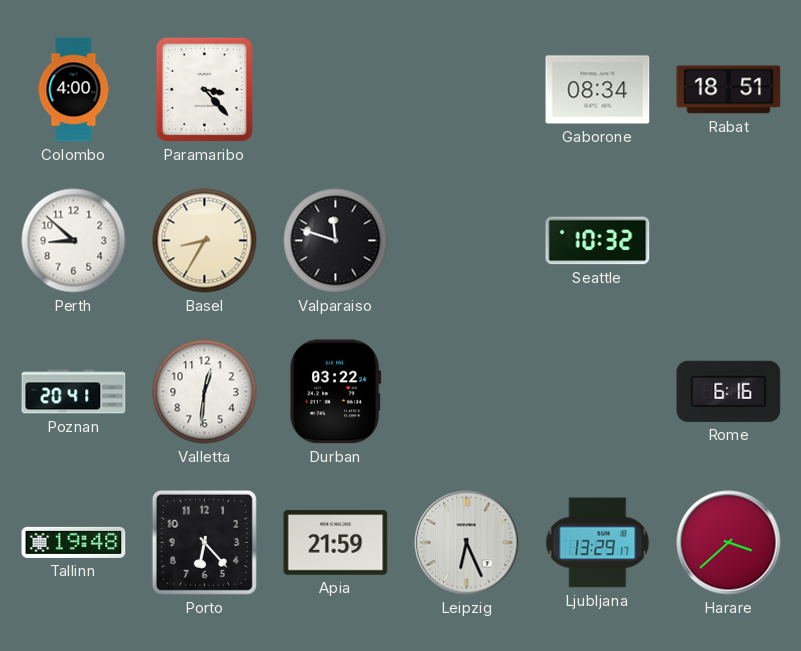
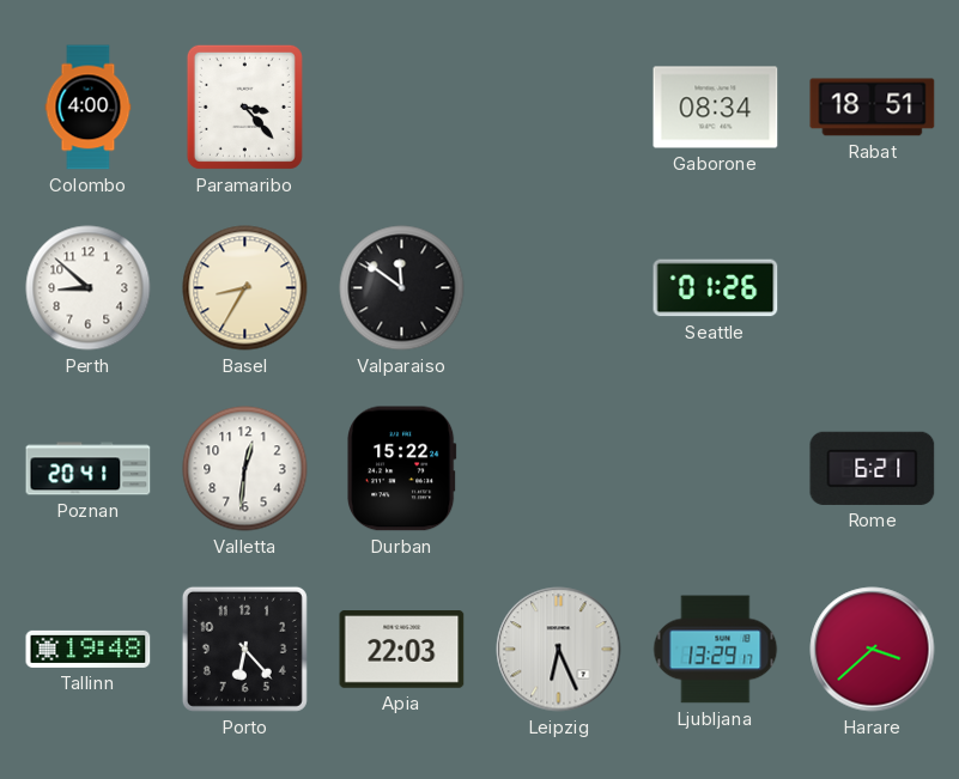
Valparaiso: 11:48 -> 11:51
Seattle: 10:32 -> 01:26
Durban: 03:22 -> 15:22
Rome: 6:16 -> 6:21
Apia: 21:59 -> 22:03
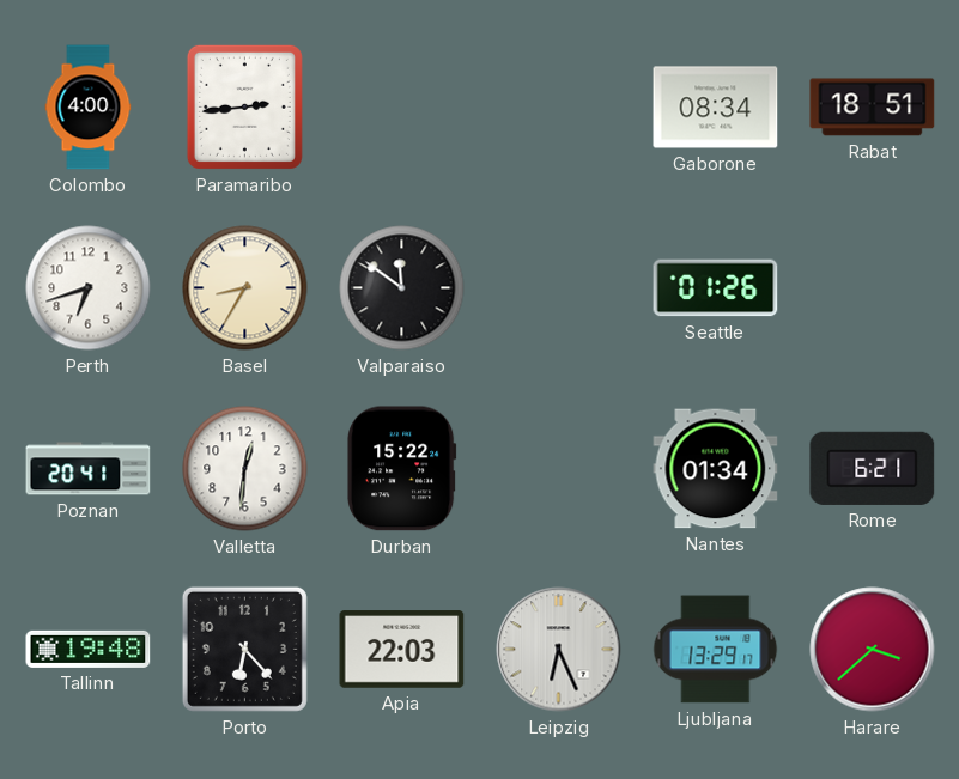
Paramaribo: 3:23 -> 2:44
Perth: 8:52 -> 6:42
Nantes: none -> 01:34
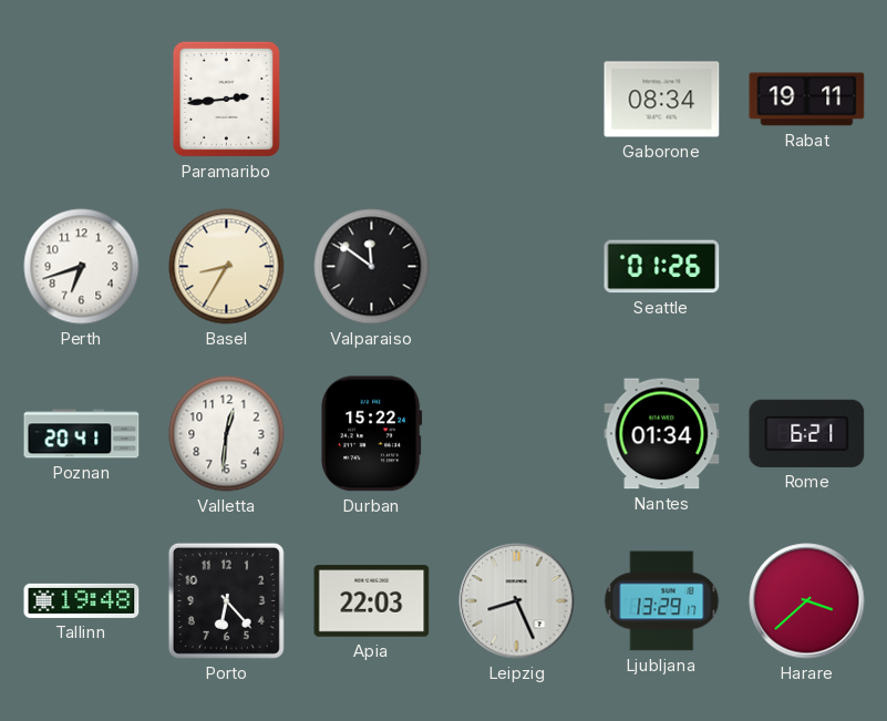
Colombo: 4:00 -> none
Rabat: 18:51 -> 19:11
Leipzig: 6:26 -> 8:26
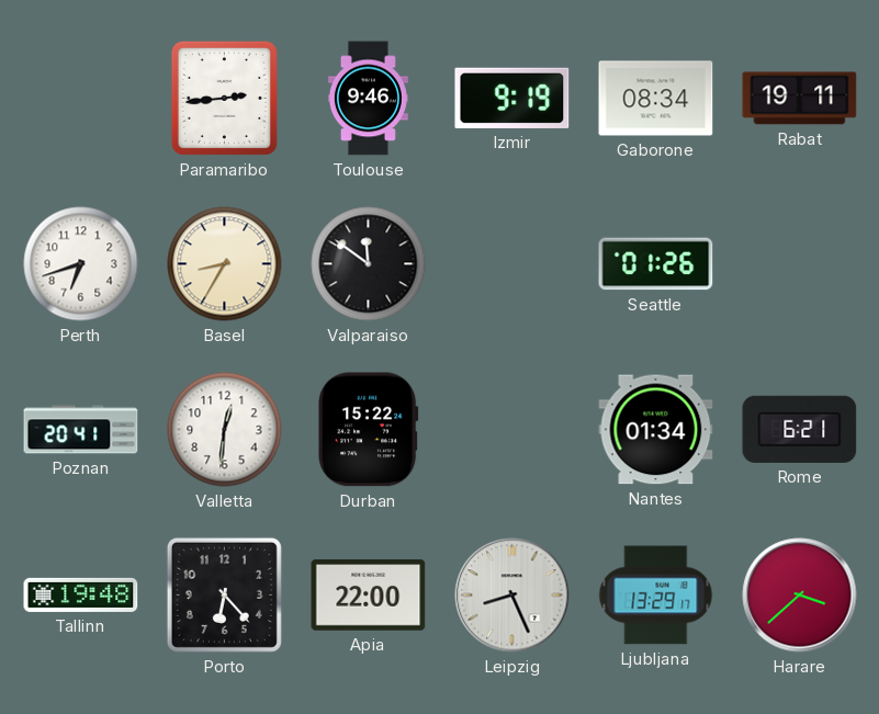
Toulouse: none -> 9:46
Izmir: none -> 9:19
Apia: 22:03 -> 22:00
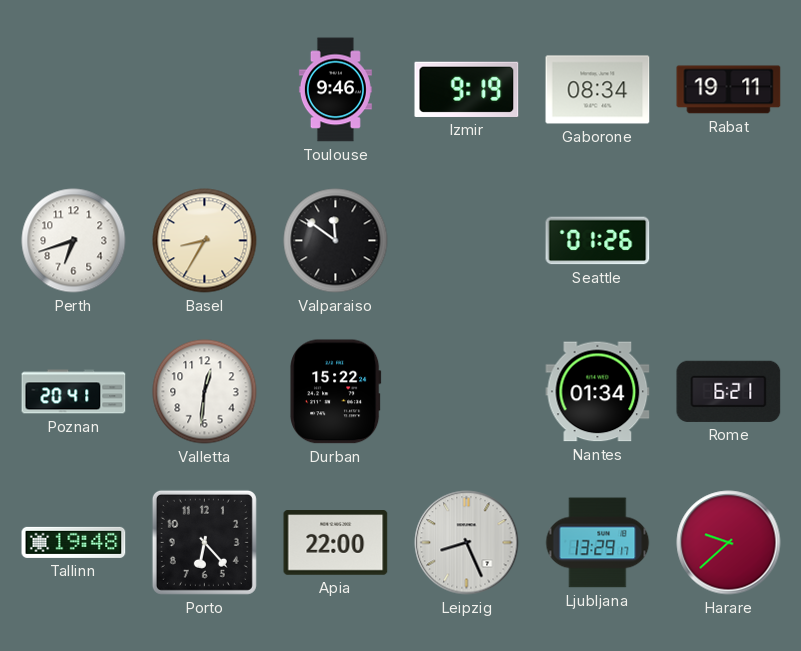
Paramaribo: 2:44 -> none
Harare: 3:38 -> 9:38
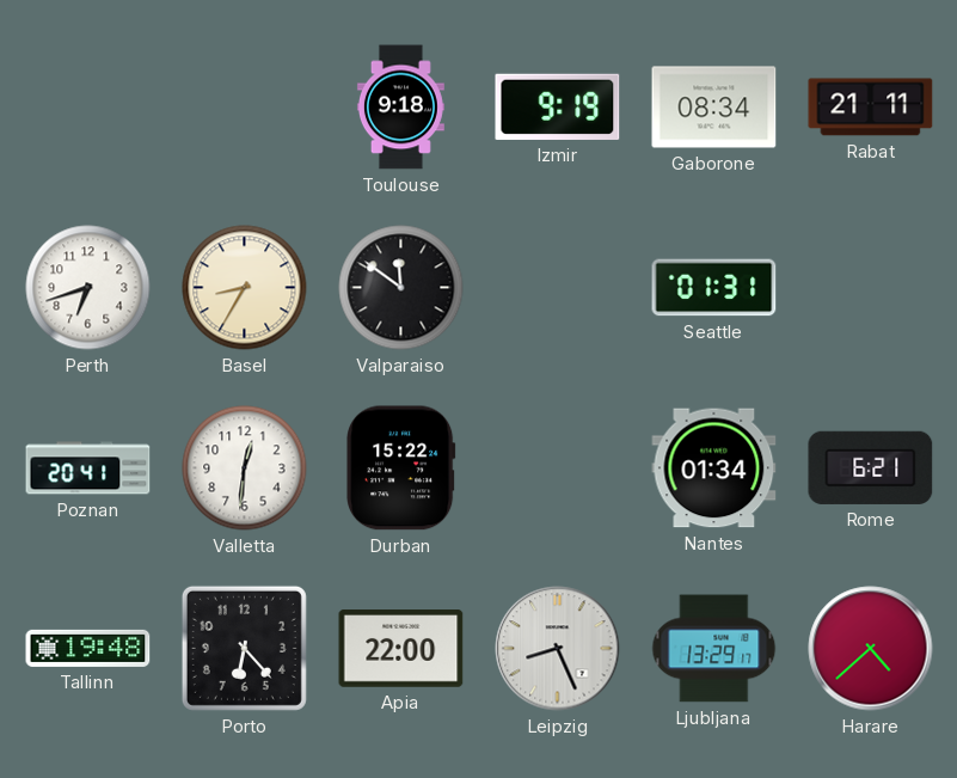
Toulouse: 9:46 -> 9:18
Rabat: 19:11 -> 21:11
Seattle: 01:26 -> 01:31
Harare: 9:38 -> 4:38
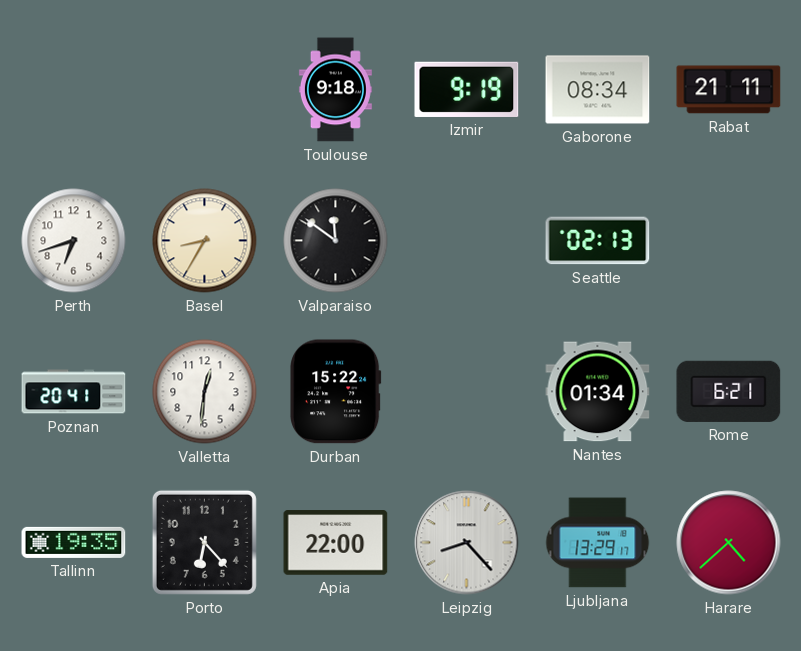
Seattle: 01:31 -> 02:13
Tallinn: 19:48 -> 19:35
Leipzig: 8:26 -> 8:23
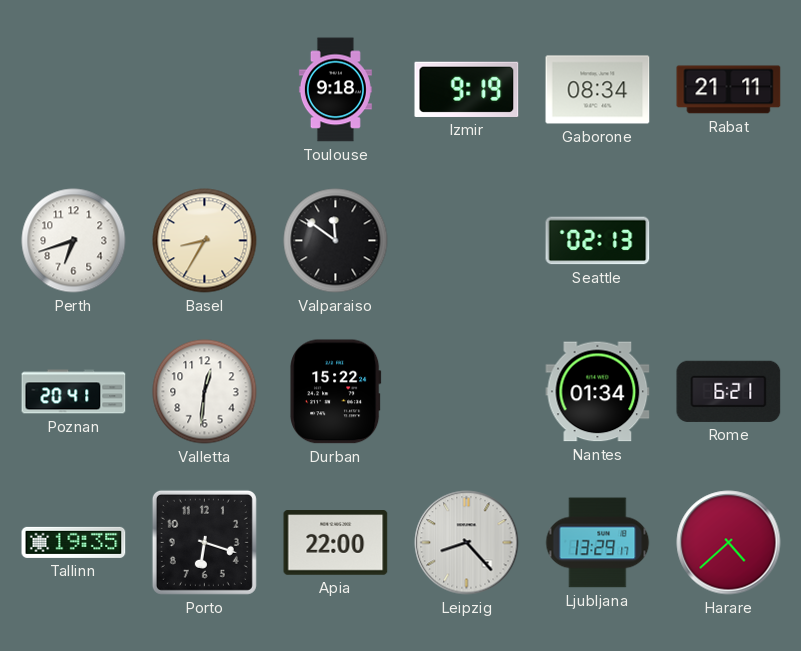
Porto: 6:23 -> 6:18
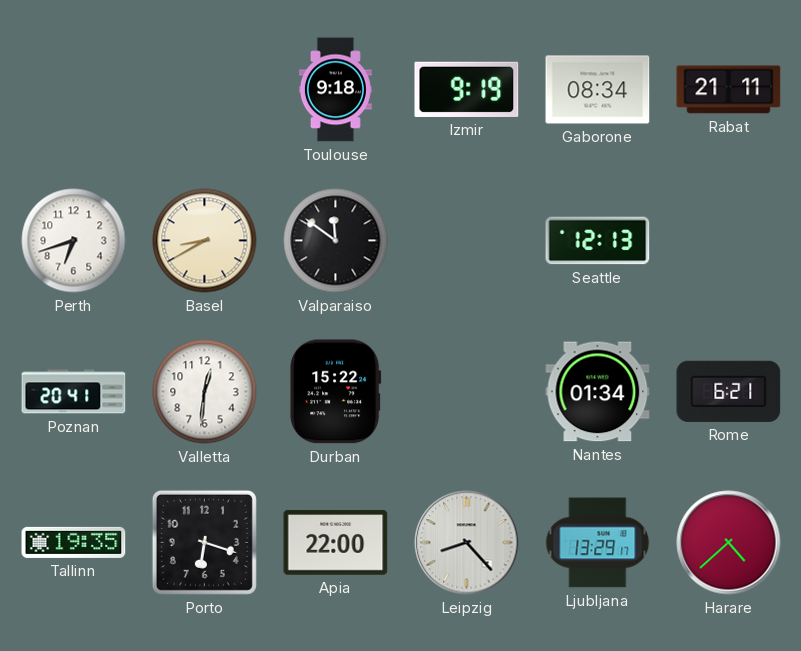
Basel: 8:35 -> 8:40
Seattle: 02:13 -> 12:13
